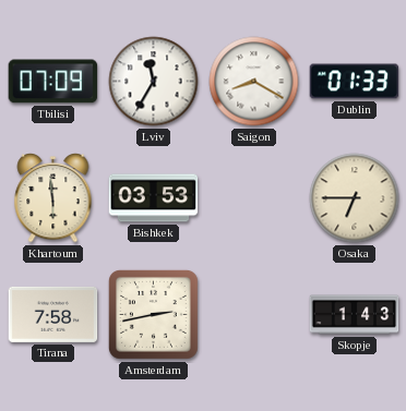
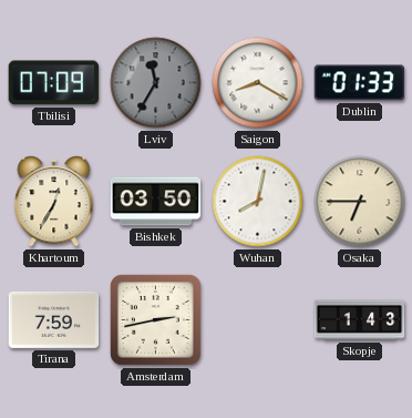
Lviv dial: white -> grey
Khartoum: 5:59 -> 12:35
Bishkek: 03:53 -> 03:50
Wuhan: none -> 8:02
Tirana: 7:58 -> 7:59
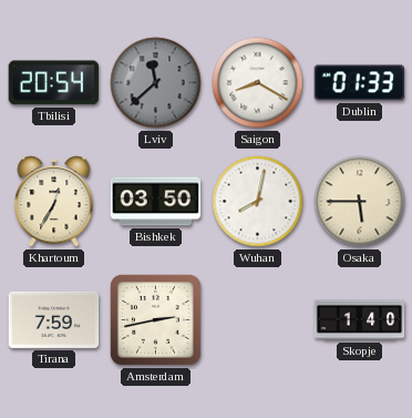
Tbilisi: 07:09 -> 20:54
Lviv: 11:35 -> 11:38
Osaka: 6:45 -> 5:45
Skopje: 1:43 -> 1:40
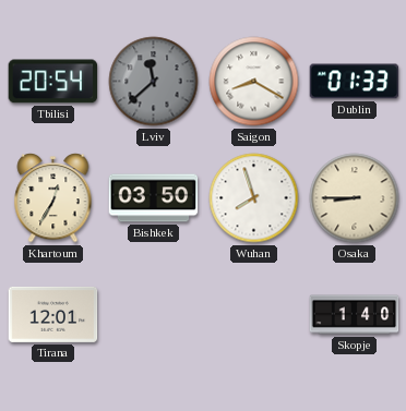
Wuhan: 8:02 -> 7:57
Osaka: 5:45 -> 8:45
Tirana: 7:59 -> 12:01
Amsterdam: 2:43 -> none
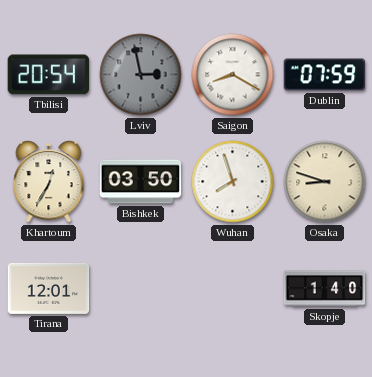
Lviv: 11:38 -> 2:58
Dublin: 01:33 -> 07:59
Osaka: 8:45 -> 8:48
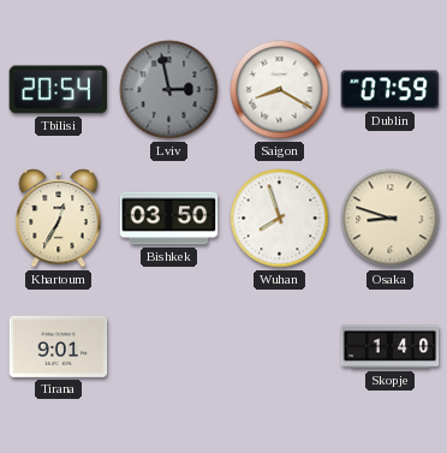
Tirana: 12:01 -> 9:01
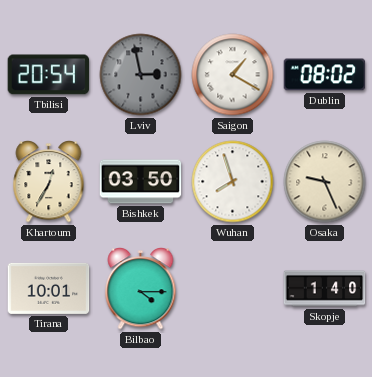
Saigon: 8:20 -> 1:20
Dublin: 07:59 -> 08:02
Osaka: 8:48 -> 9:26
Tirana: 9:01 -> 10:01
Bilbao: none -> 4:15
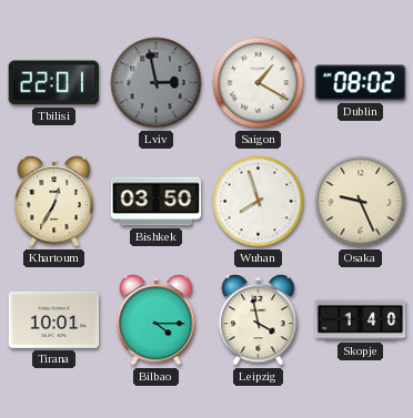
Tbilisi: 20:54 -> 22:01
Leipzig: none -> 3:58
